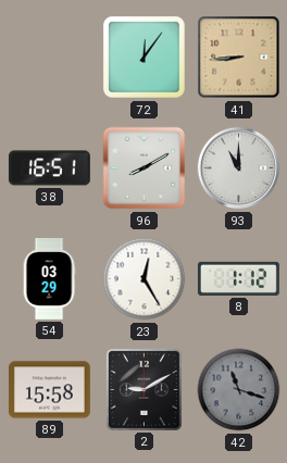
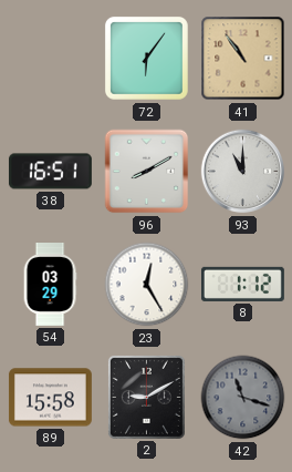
72: 12:06 -> 6:06
41: 8:44 -> 10:54
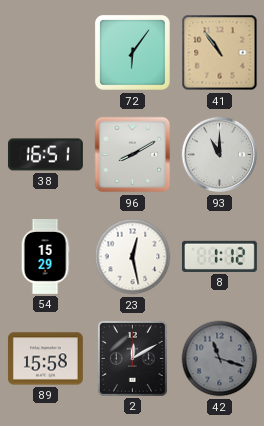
54: 03:29 -> 15:29
23: 12:25 -> 12:28
2: 9:10 -> 12:10
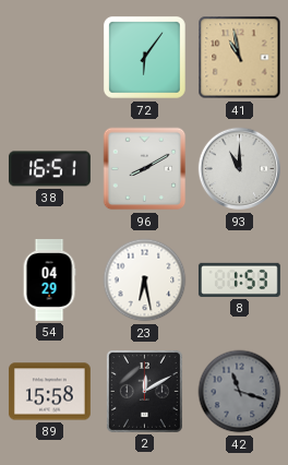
41: 10:54 -> 10:58
54: 15:29 -> 04:29
23: 12:28 -> 6:28
8: 1:12 -> 1:53
